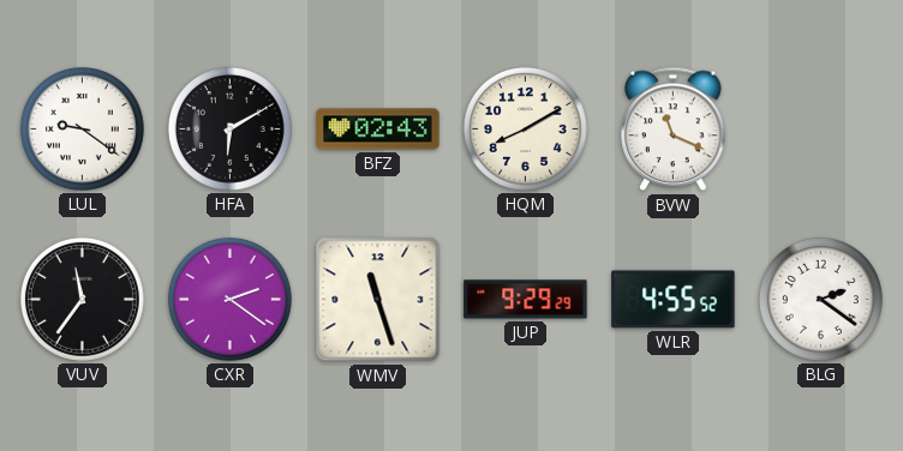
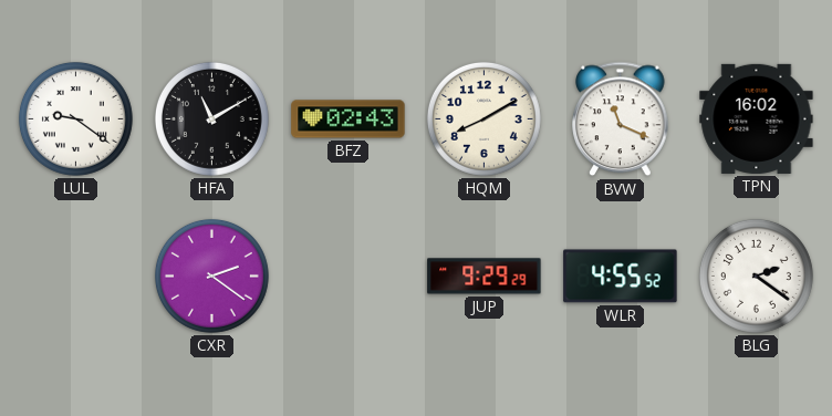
HFA: 6:10 -> 11:10
TPN: none -> 16:02
VUV: 11:36 -> none
WMV: 11:27 -> none
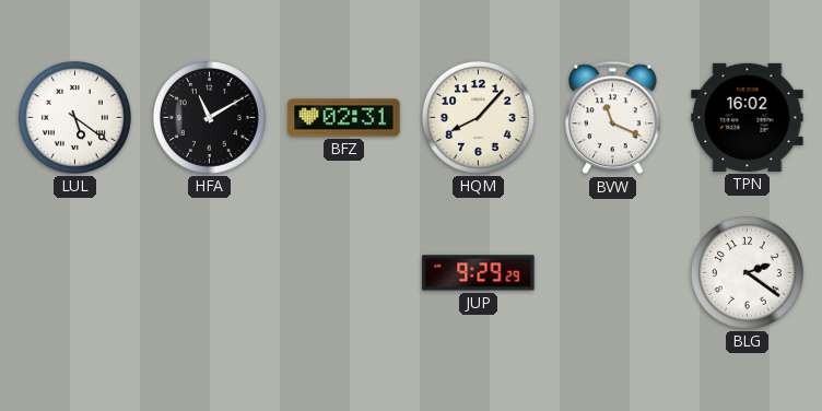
LUL: 9:21 -> 5:21
BFZ: 02:43 -> 02:31
HQM: 8:10 -> 8:07
CXR: 2:21 -> none
WLR: 4:55 -> none
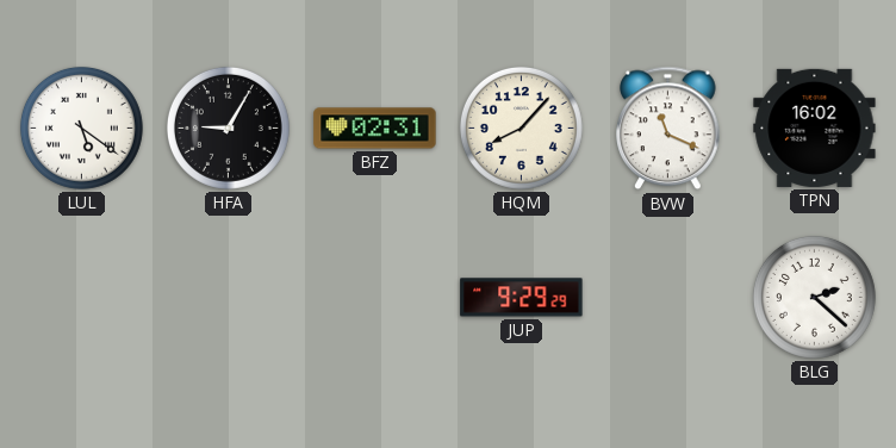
HFA: 11:10 -> 9:05
BLG: 2:21 -> 2:22
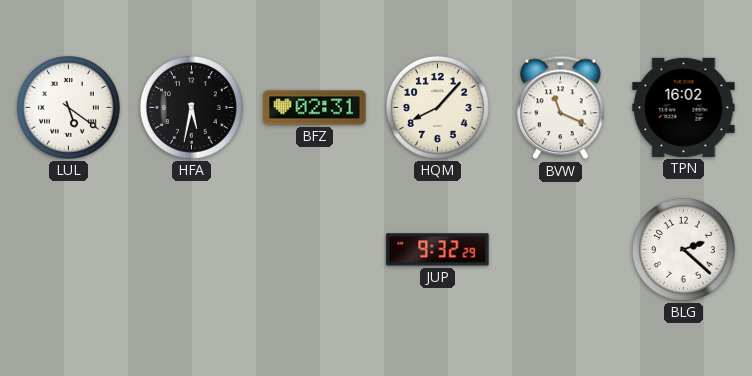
HFA: 9:05 -> 5:32
JUP: 9:29 -> 9:32
